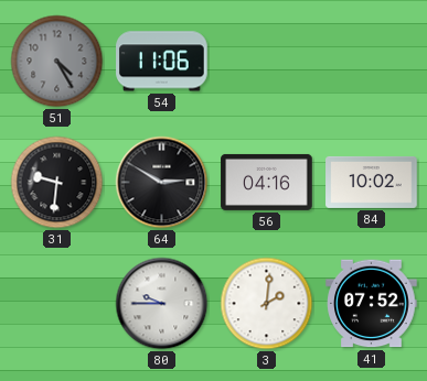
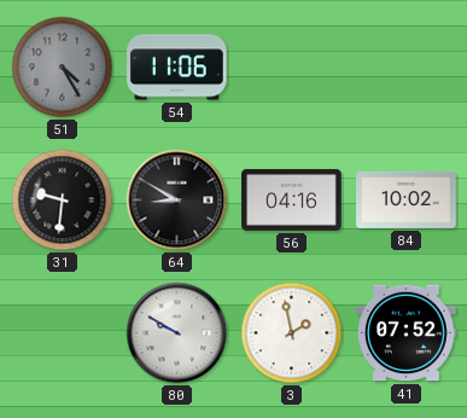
64: 2:50 -> 8:50
80: 9:45 -> 9:50
3: 2:01 -> 1:58
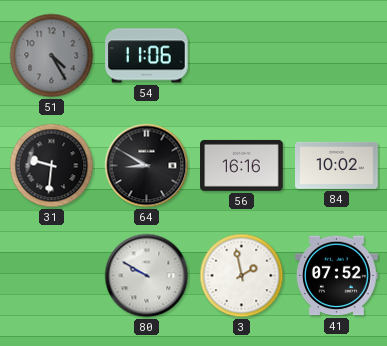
56: 04:16 -> 16:16
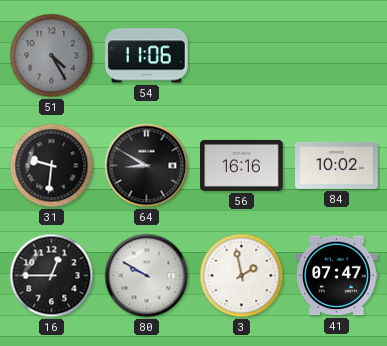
16: none -> 12:45
41: 07:52 -> 07:47
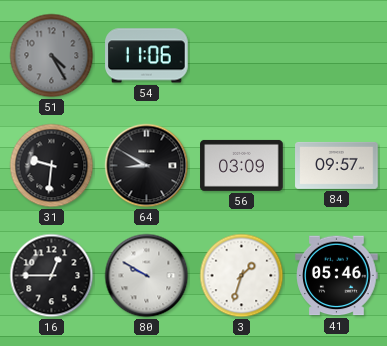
56: 16:16 -> 03:09
84: 10:02 -> 09:57
3: 1:58 -> 1:33
41: 07:47 -> 05:46
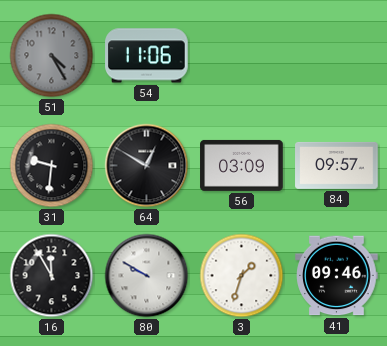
64: 8:50 -> 12:50
16: 12:45 -> 11:55
41: 05:46 -> 09:46
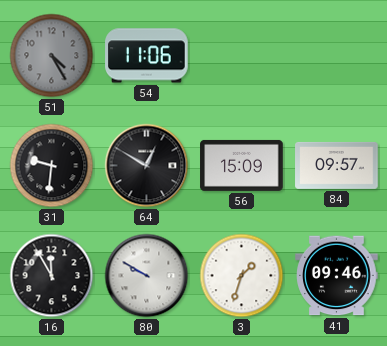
56: 03:09 -> 15:09
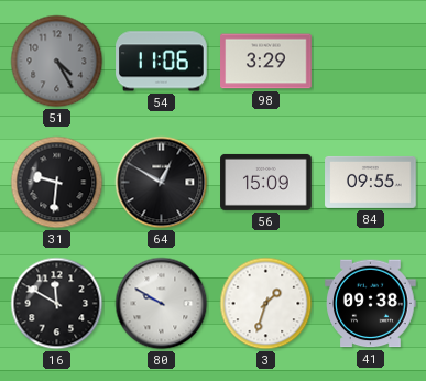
98: none -> 3:29
84: 09:57 -> 09:55
16: 11:55 -> 11:50
41: 09:46 -> 09:38
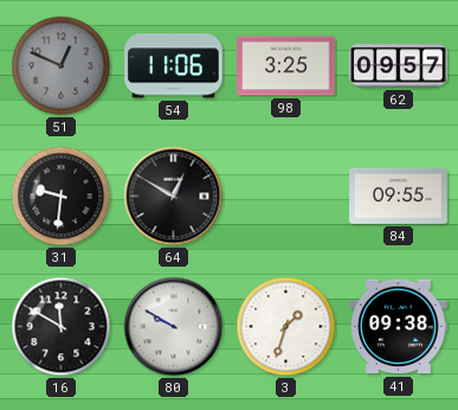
51: 4:25 -> 12:49
98: 3:29 -> 3:25
62: none -> 09:57
56: 15:09 -> none
